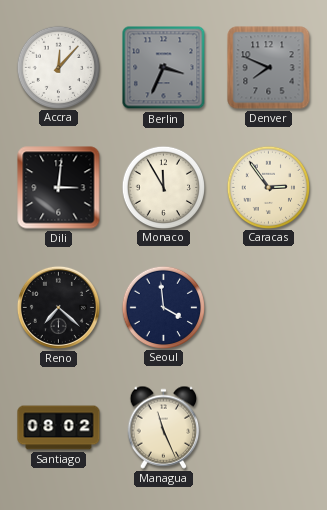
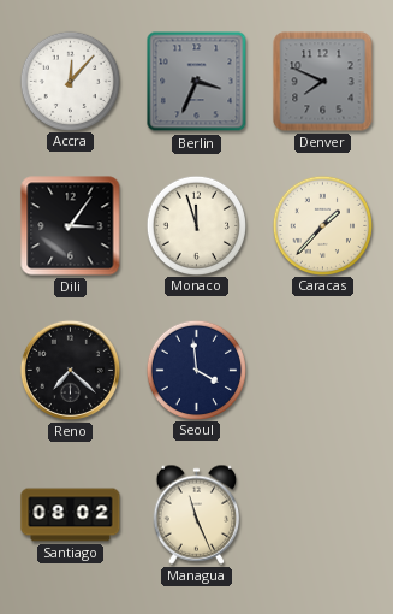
Dili: 3:01 -> 3:06
Monaco: 11:55 -> 11:57
Caracas: 2:54 -> 1:37
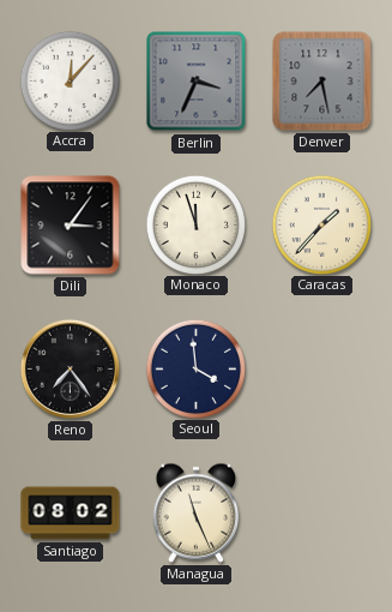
Denver: 7:49 -> 7:28
Reno: 7:22 -> 7:24
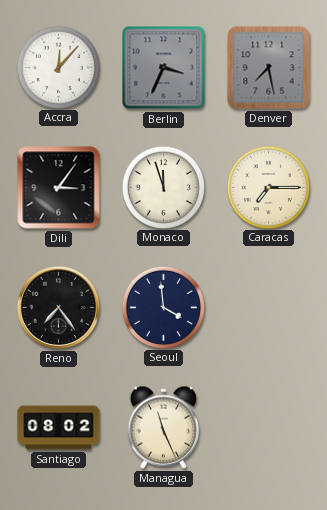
Caracas: 1:37 -> 7:15
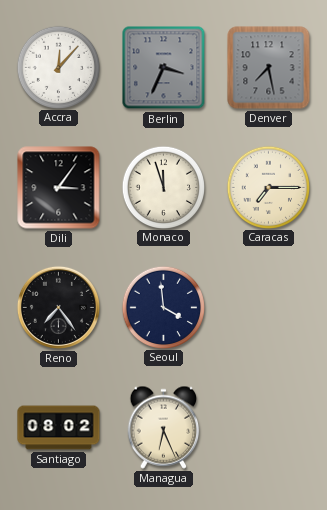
Managua: 11:26 -> 6:26
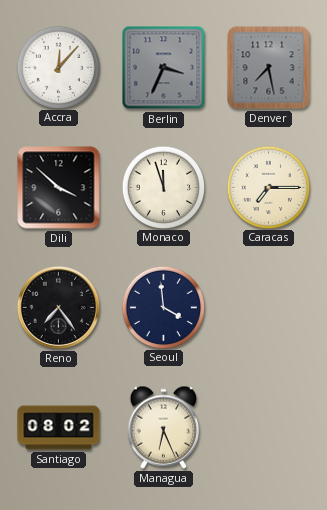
Dili: 3:06 -> 3:52
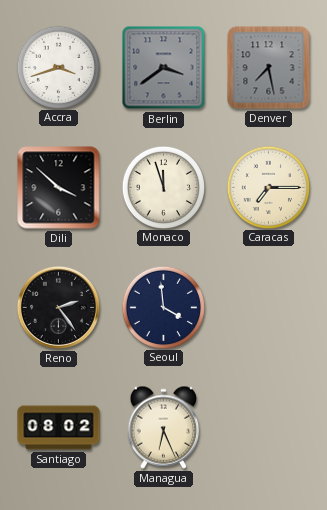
Accra: 12:07 -> 3:42
Berlin: 3:34 -> 3:39
Reno: 7:24 -> 2:24
